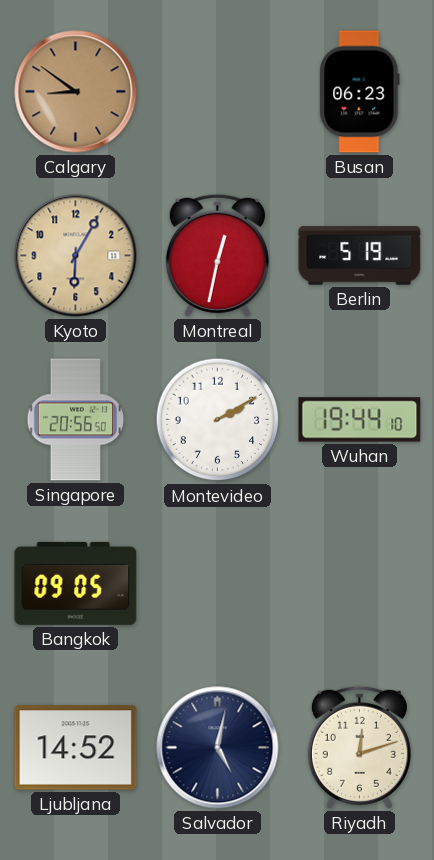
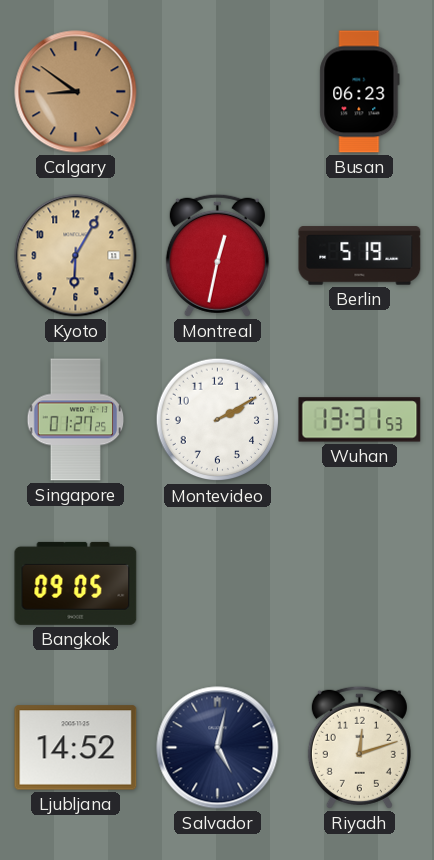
Singapore: 20:56 -> 01:27
Wuhan: 19:44 -> 13:31
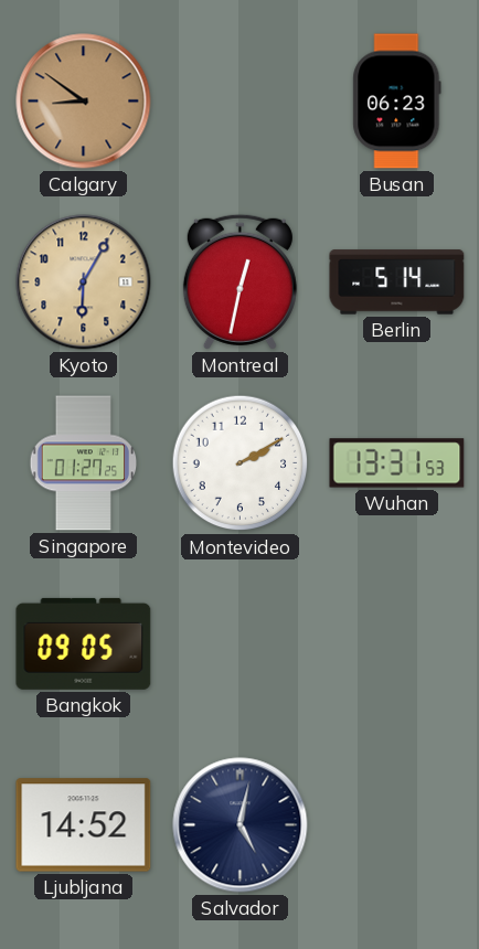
Berlin: 5:19 -> 5:14
Riyadh: 12:12 -> none
